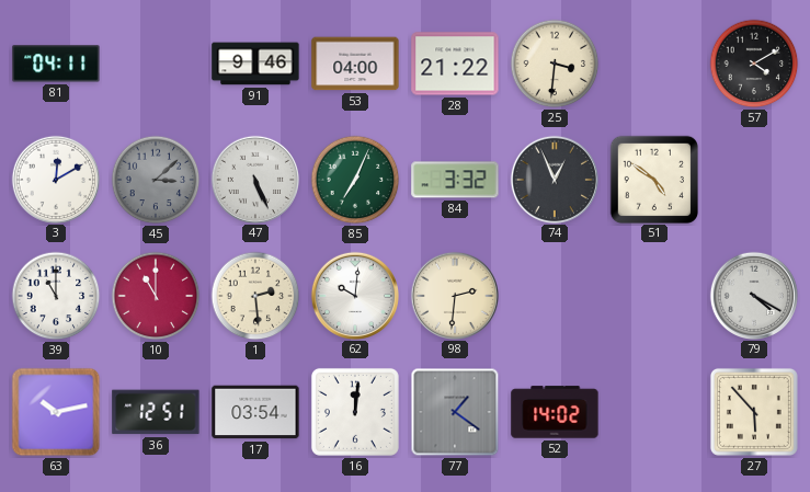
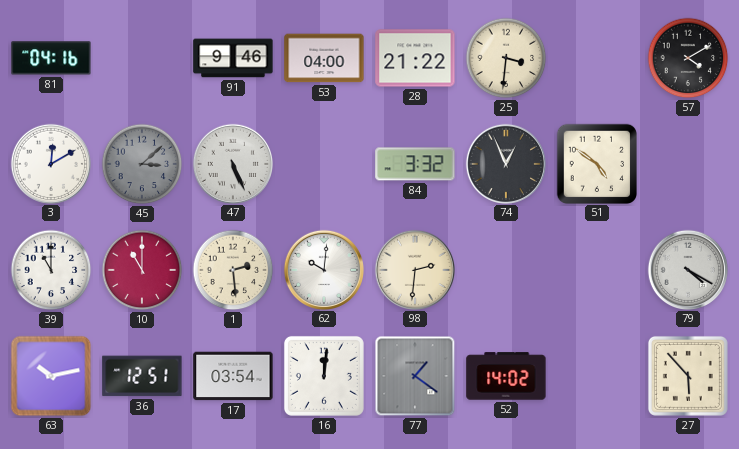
81: 04:11 -> 04:16
85: 7:04 -> none
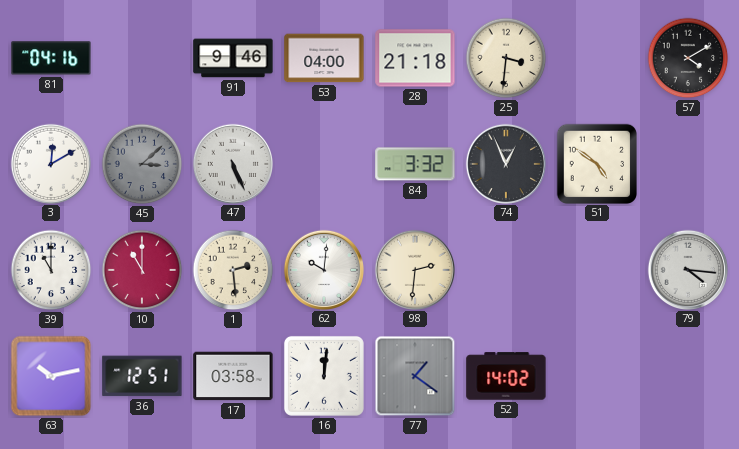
28: 21:22 -> 21:18
79: 4:20 -> 4:16
17: 03:54 -> 03:58
27: 5:53 -> none
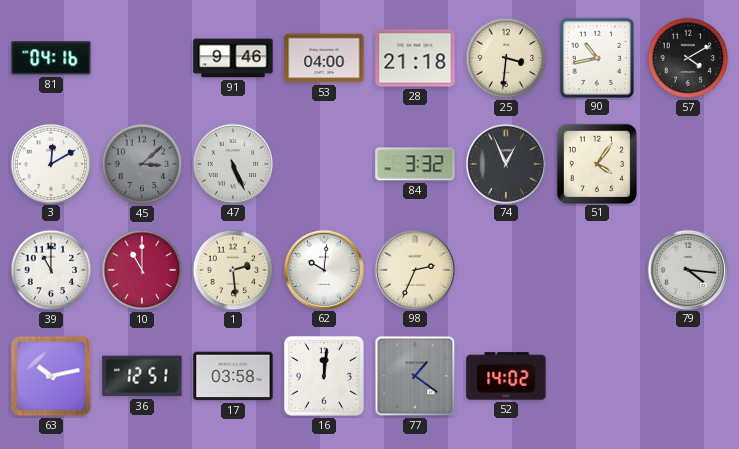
90: none -> 10:43
51: 4:51 -> 4:06
98: 2:31 -> 2:34
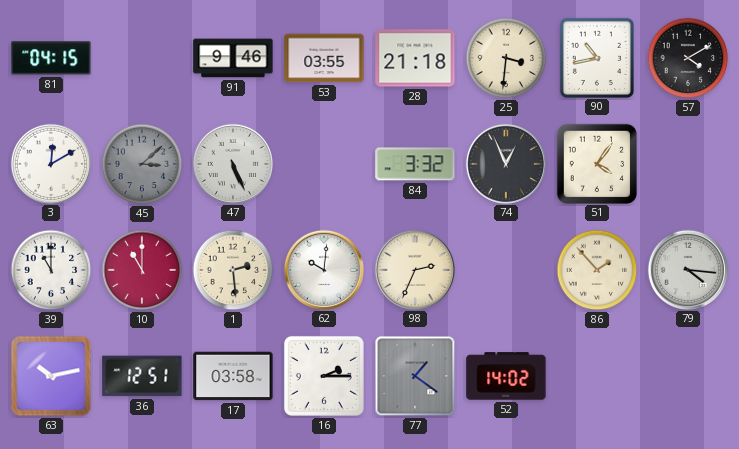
81: 04:16 -> 04:15
53: 04:00 -> 03:55
86: none -> 1:53
16: 12:01 -> 2:15
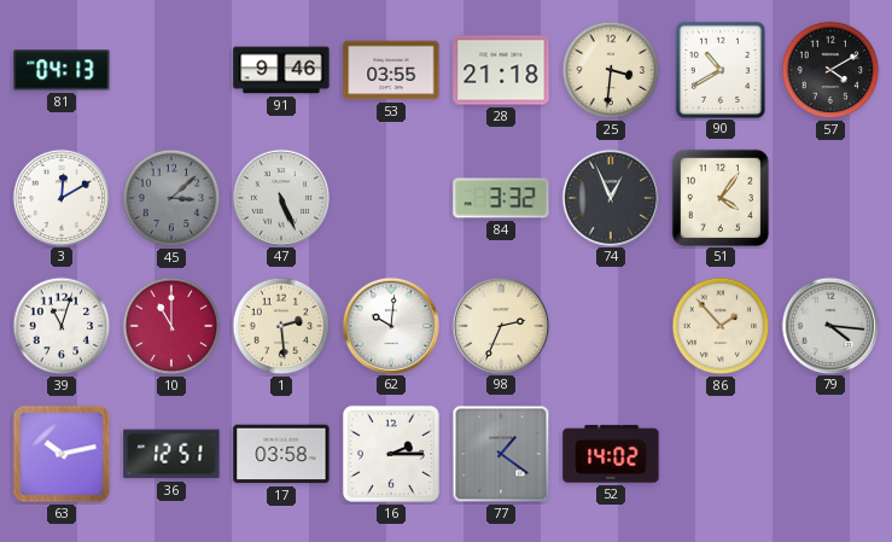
81: 04:15 -> 04:13
90: 10:43 -> 10:40
39: 11:00 -> 11:03
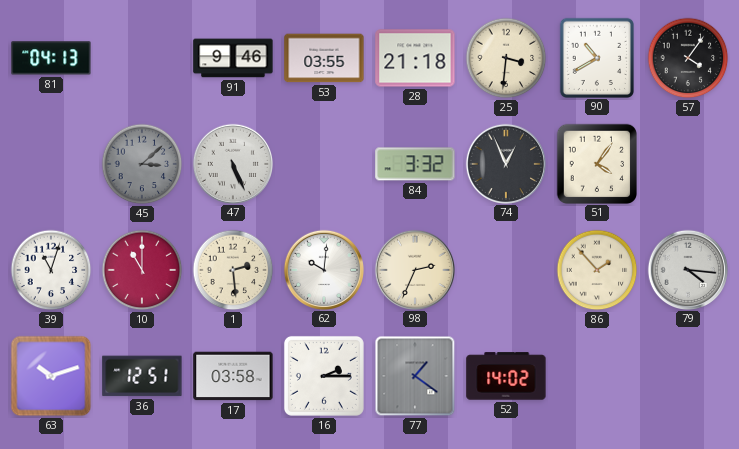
57: 4:10 -> 4:06
3: 12:10 -> none
63: 10:13 -> 10:12
